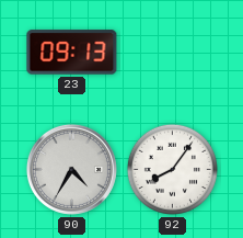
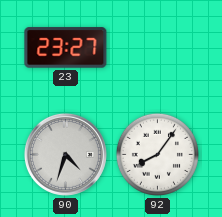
23: 09:13 -> 23:27
90: 4:35 -> 4:33
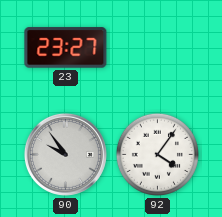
90: 4:33 -> 9:54
92: 8:06 -> 4:06
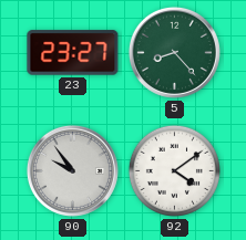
5: none -> 8:23
92: 4:06 -> 4:09
